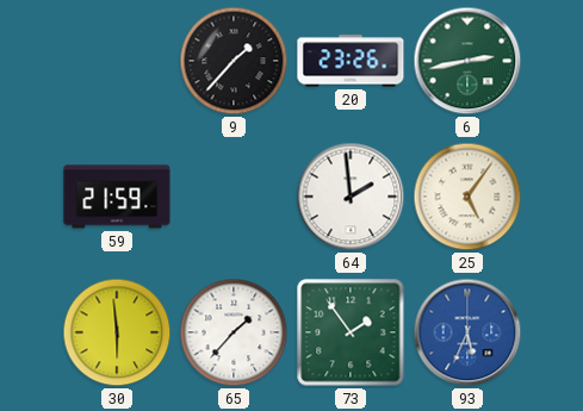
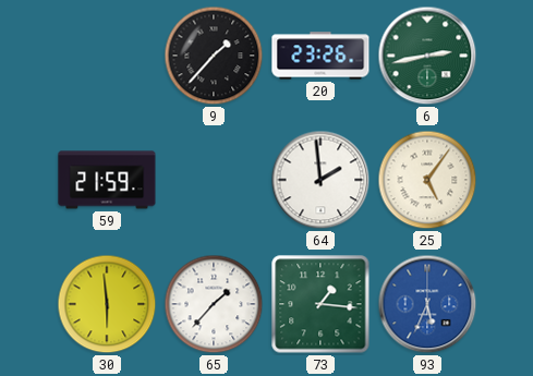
73: 1:54 -> 1:16
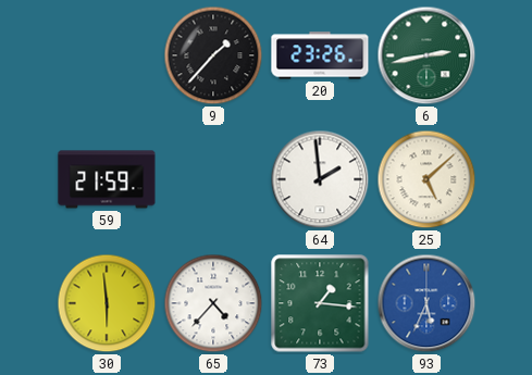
25: 5:06 -> 5:08
65: 1:37 -> 4:37
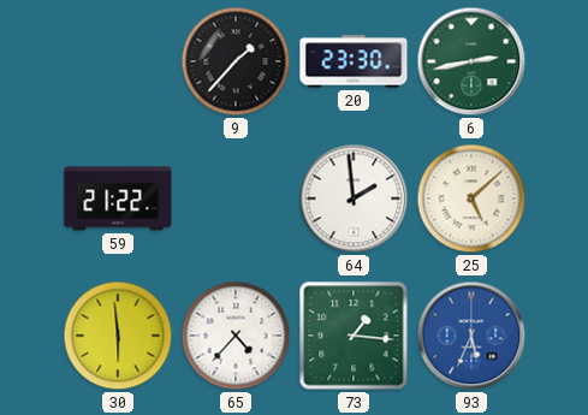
20: 23:26 -> 23:30
59: 21:59 -> 21:22
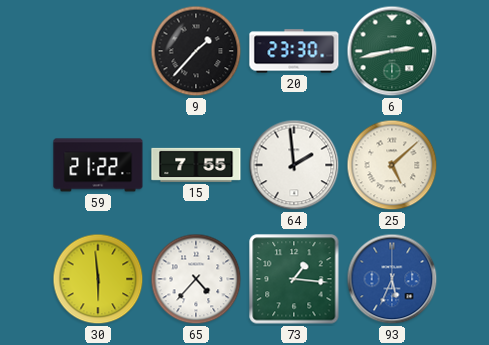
15: none -> 7:55
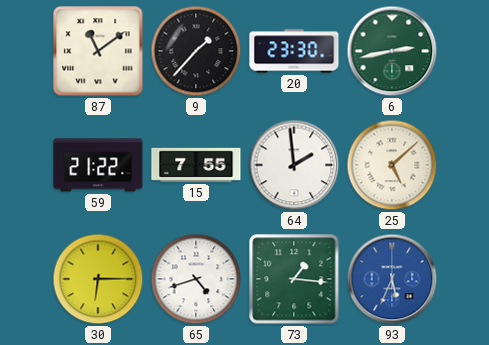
87: none -> 11:09
30: 5:59 -> 6:15
65: 4:37 -> 4:42
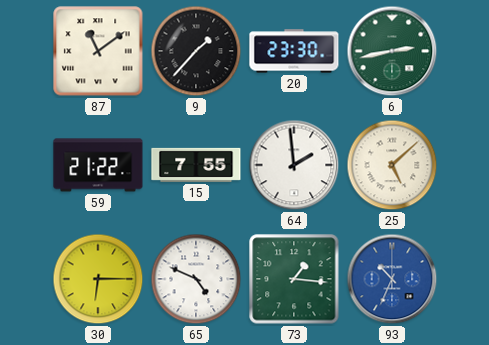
65: 4:42 -> 4:49
93: 5:34 -> 10:34
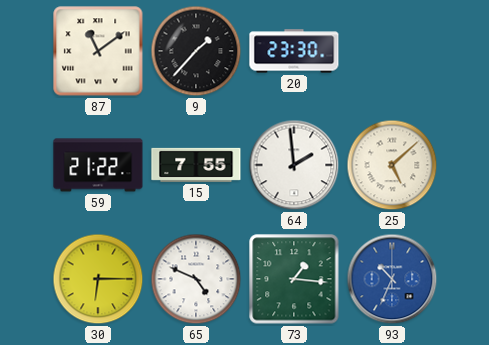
6: 2:43 -> none
